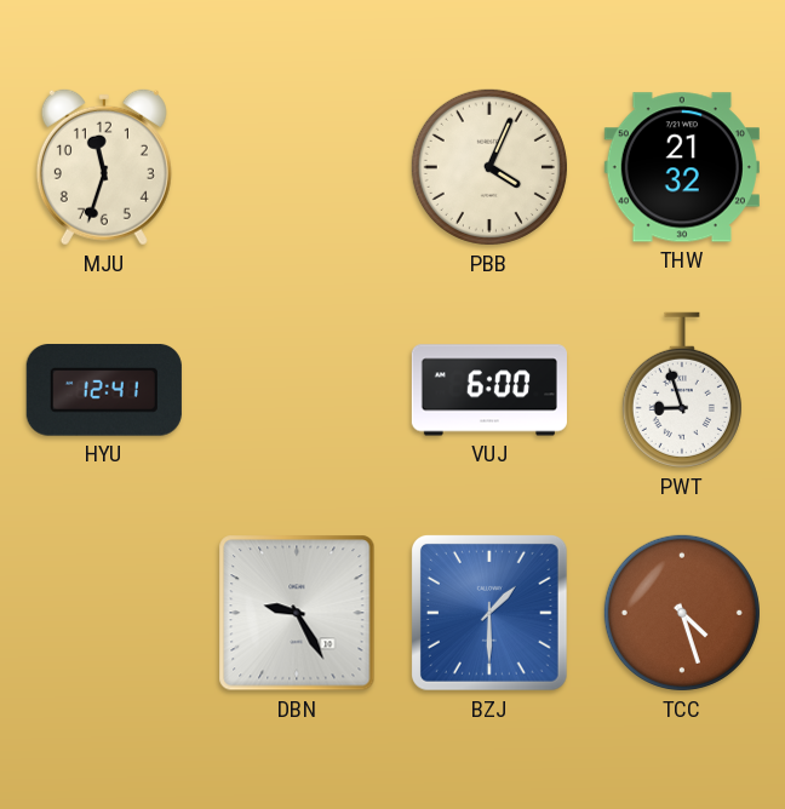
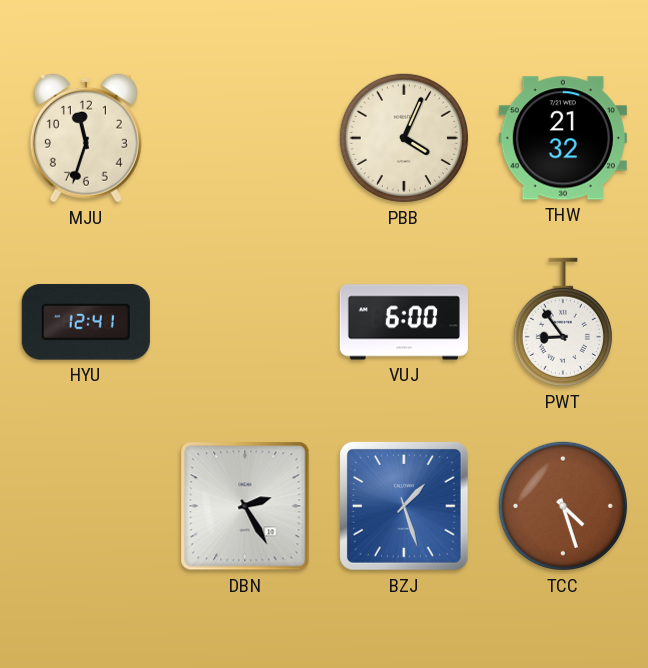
PWT: 8:57 -> 8:54
DBN: 9:25 -> 2:25
BZJ: 1:30 -> 1:27
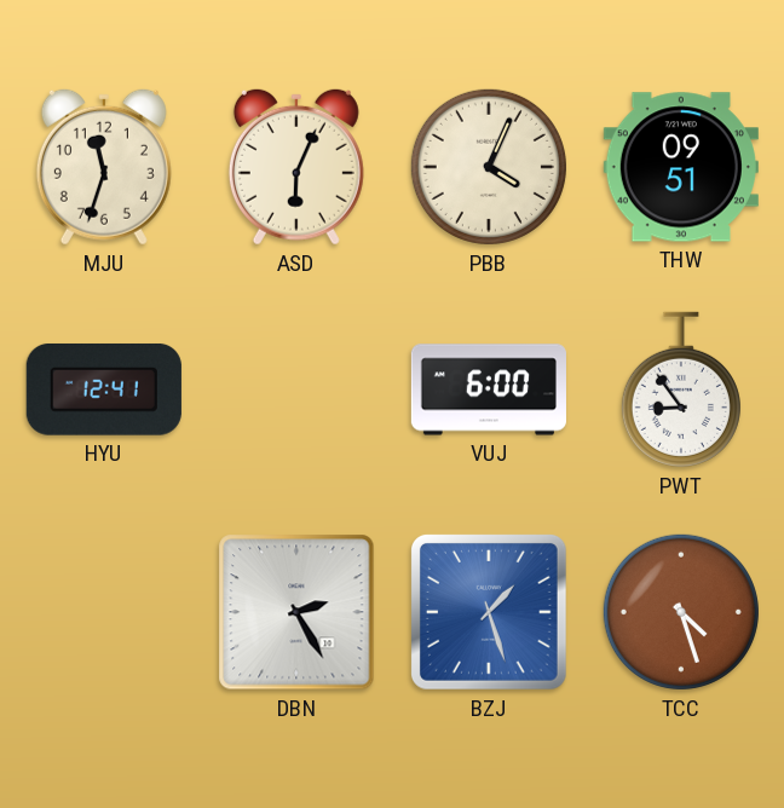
ASD: none -> 6:04
THW: 21:32 -> 09:51
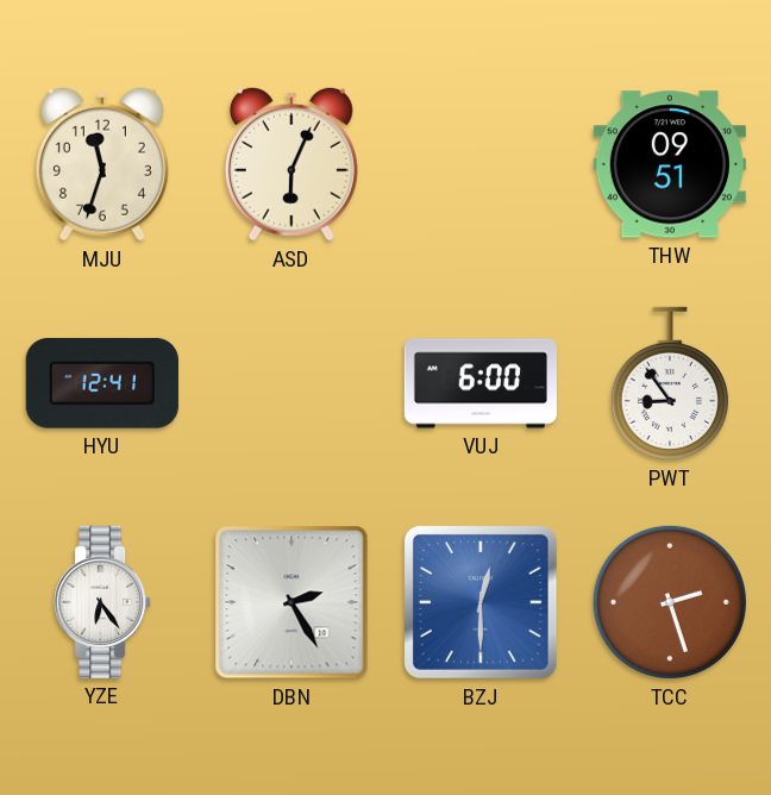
PBB: 4:04 -> none
YZE: none -> 6:24
BZJ: 1:27 -> 12:30
TCC: 4:27 -> 2:27
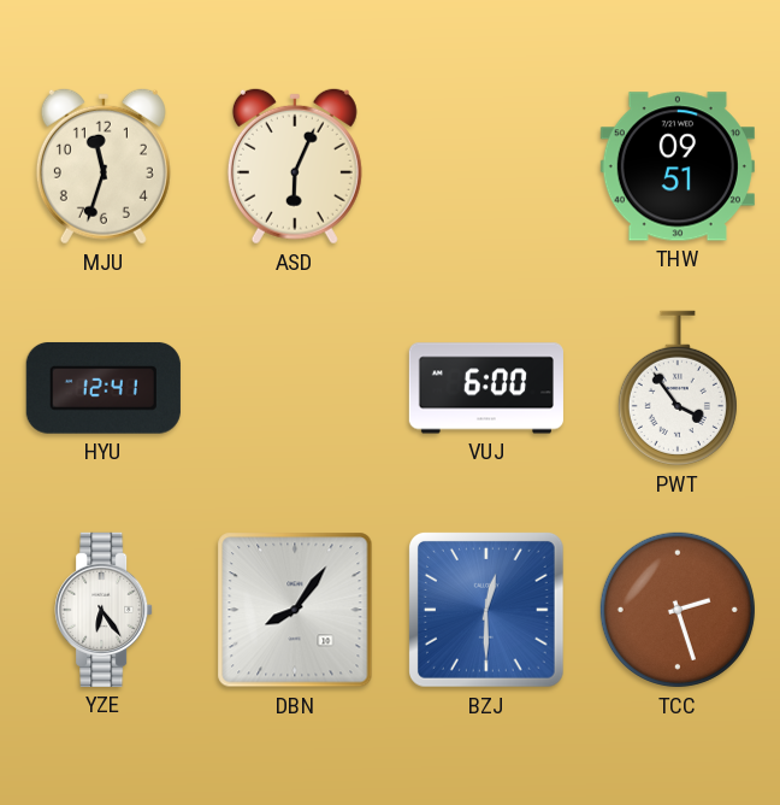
PWT: 8:54 -> 3:54
DBN: 2:25 -> 8:06
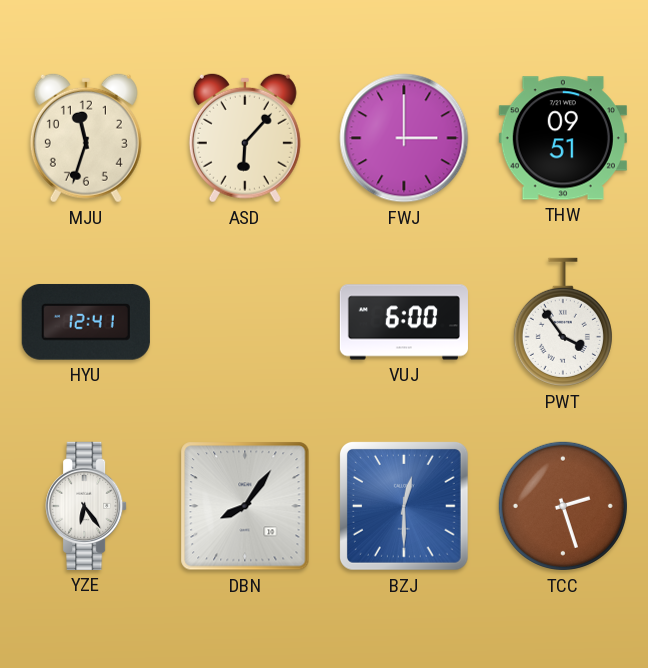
ASD: 6:04 -> 6:07
FWJ: none -> 3:00
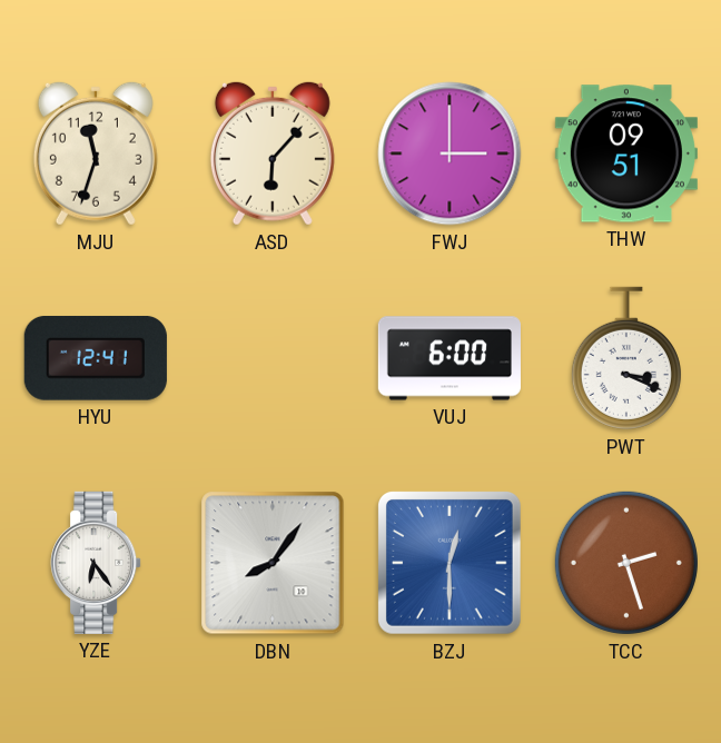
PWT: 3:54 -> 3:19
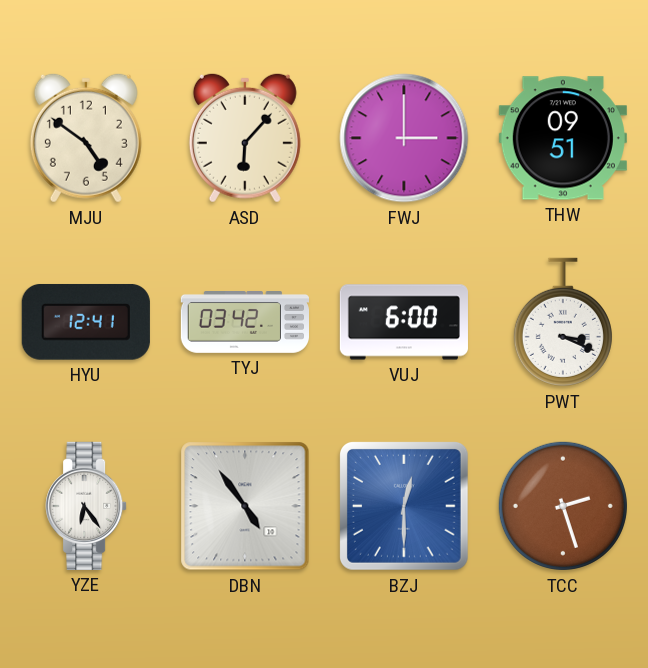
MJU: 11:33 -> 4:51
TYJ: none -> 03:42
DBN: 8:06 -> 4:54
